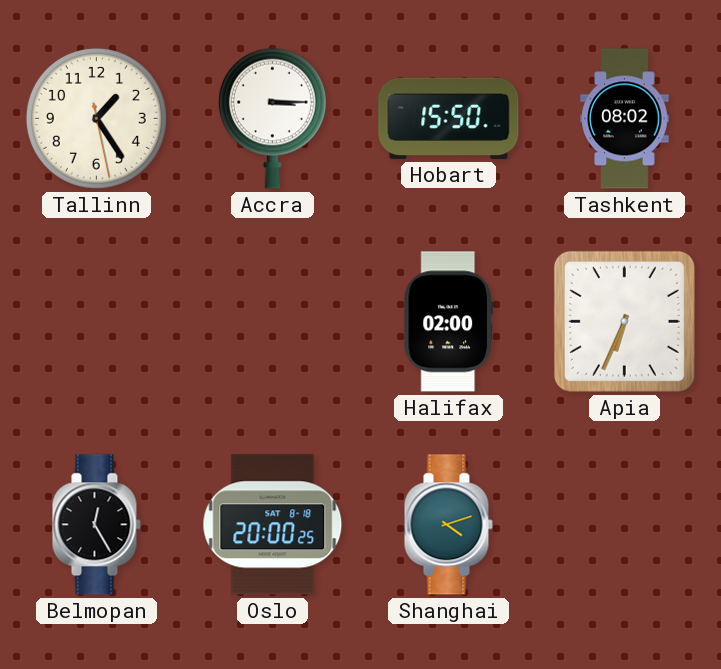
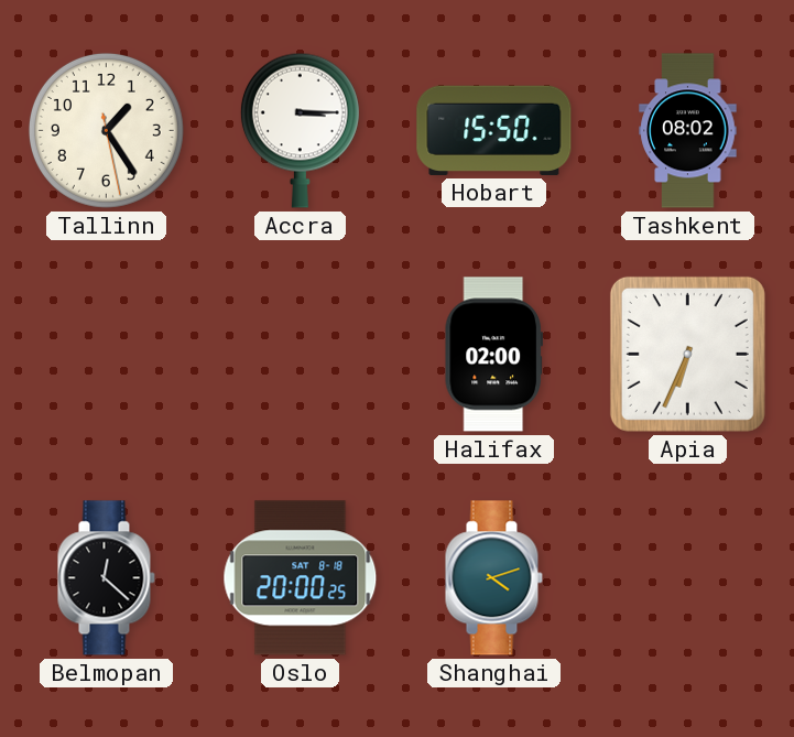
Belmopan: 12:25 -> 12:22
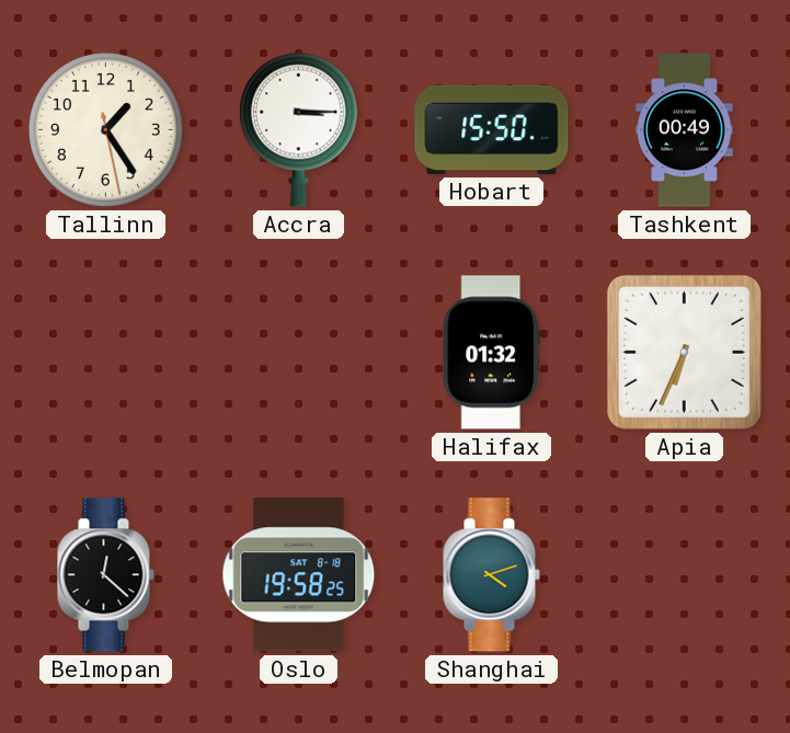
Tashkent: 08:02 -> 00:49
Halifax: 02:00 -> 01:32
Oslo: 20:00 -> 19:58
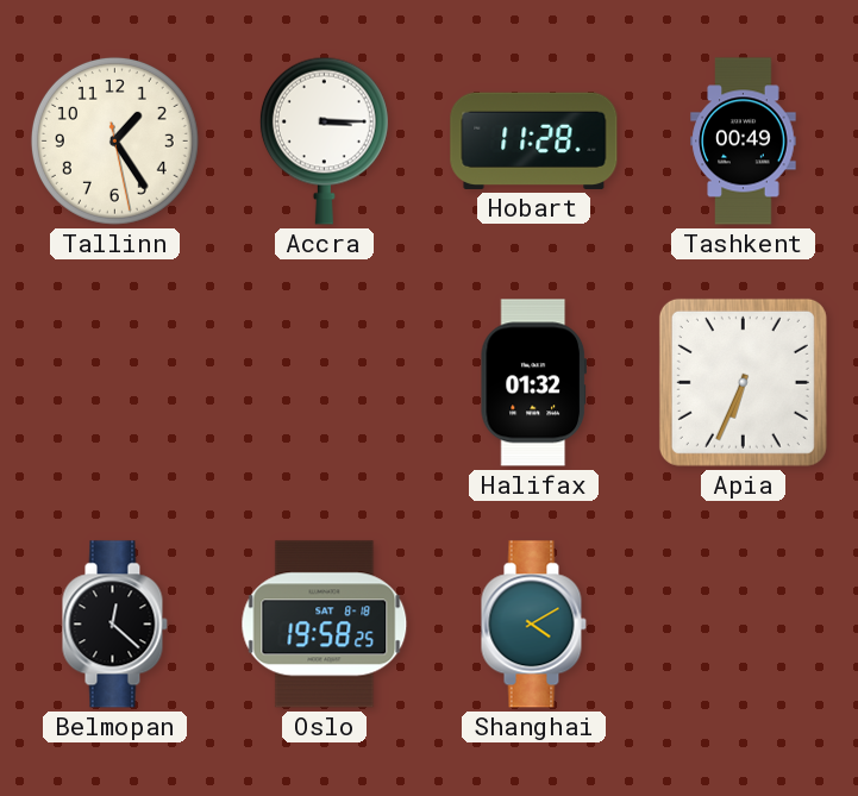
Hobart: 15:50 -> 11:28
Shanghai: 4:12 -> 4:10
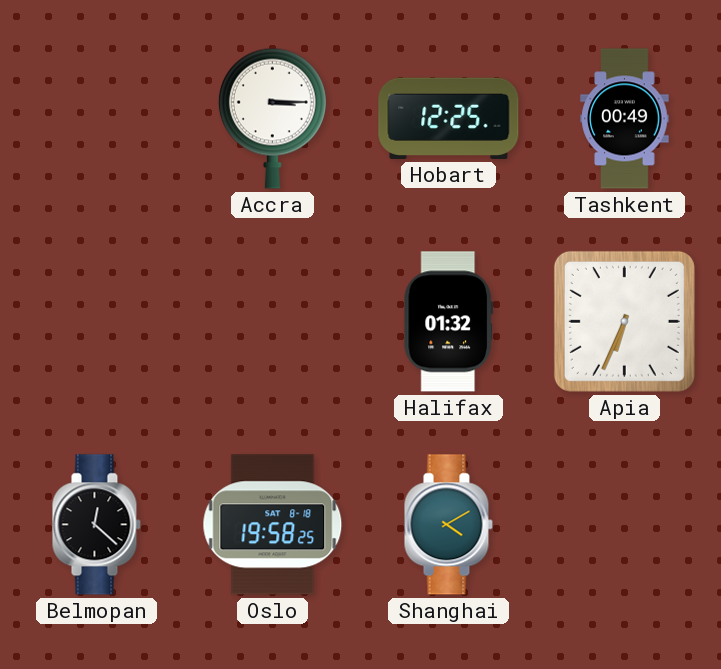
Tallinn: 1:24 -> none
Hobart: 11:28 -> 12:25
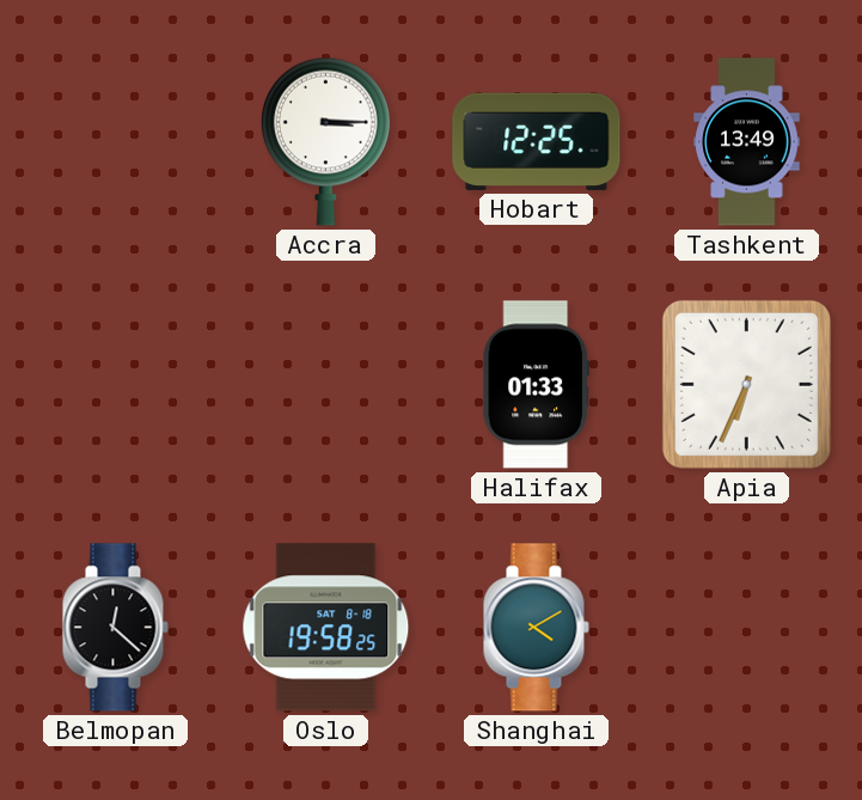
Tashkent: 00:49 -> 13:49
Halifax: 01:32 -> 01:33
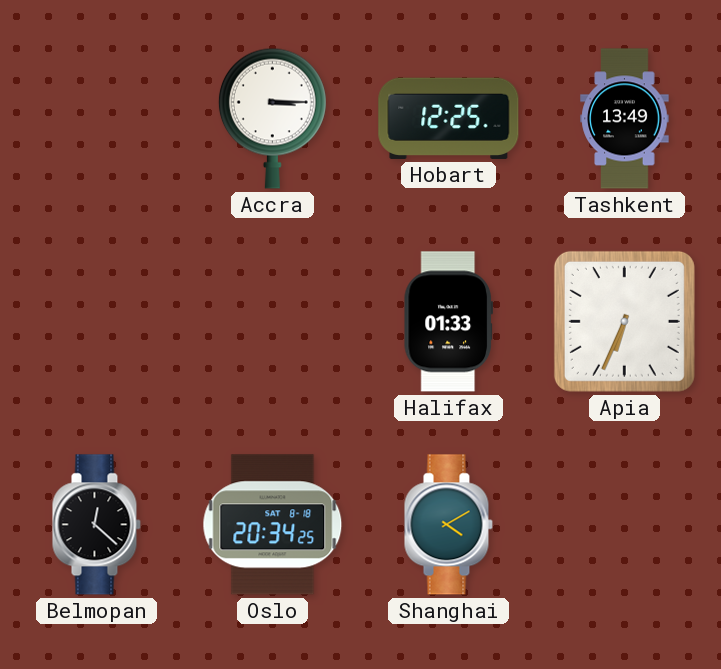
Oslo: 19:58 -> 20:34
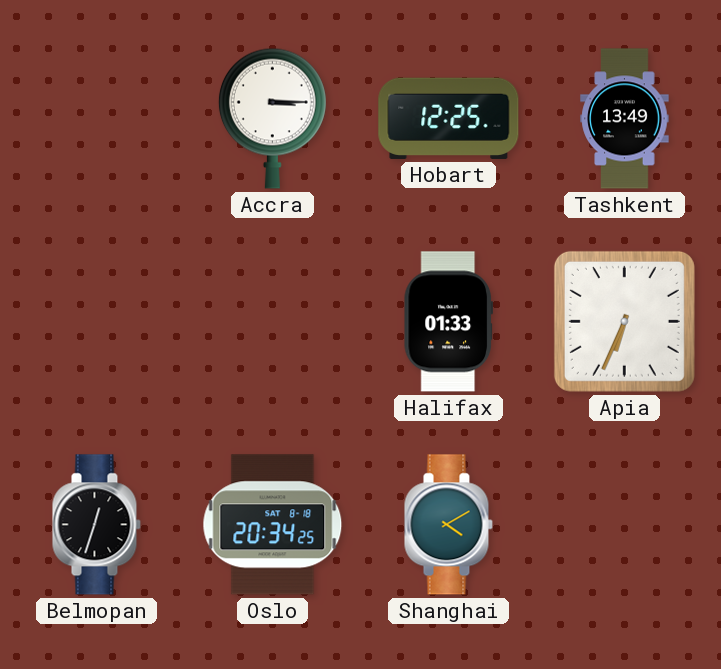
Belmopan: 12:22 -> 12:33
